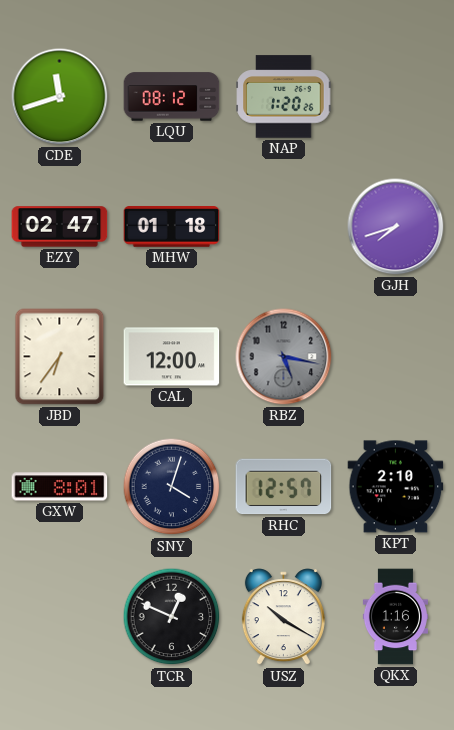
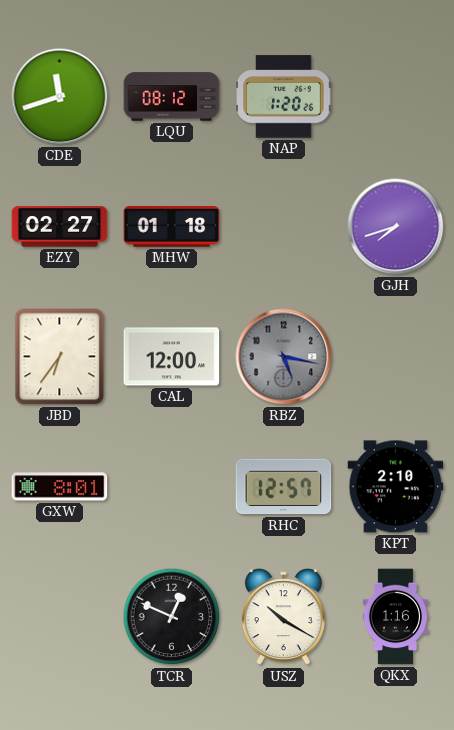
EZY: 02:47 -> 02:27
SNY: 4:03 -> none
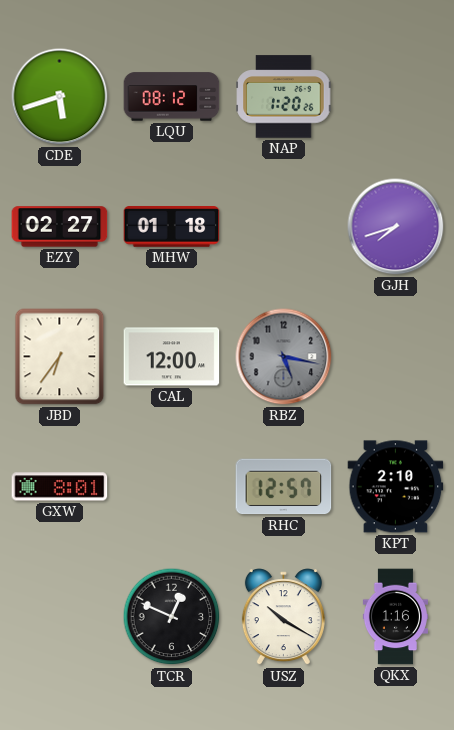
CDE: 11:42 -> 5:42
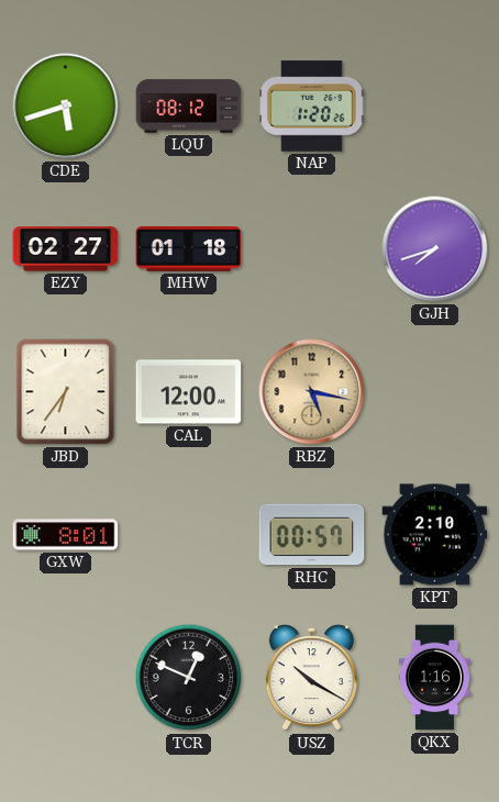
RBZ dial: grey -> champagne
RHC: 12:57 -> 00:57
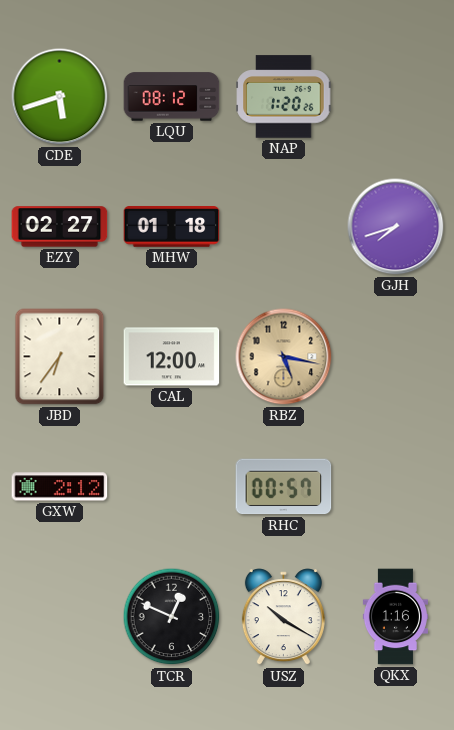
GXW: 8:01 -> 2:12
KPT: 2:10 -> none
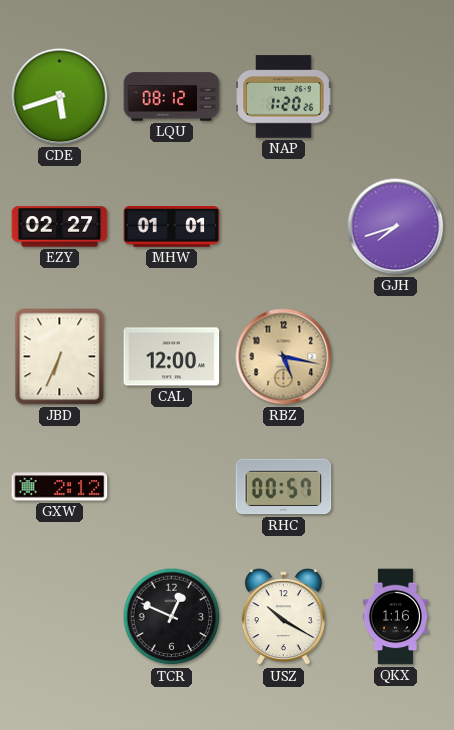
MHW: 01:18 -> 01:01
JBD: 6:36 -> 6:34
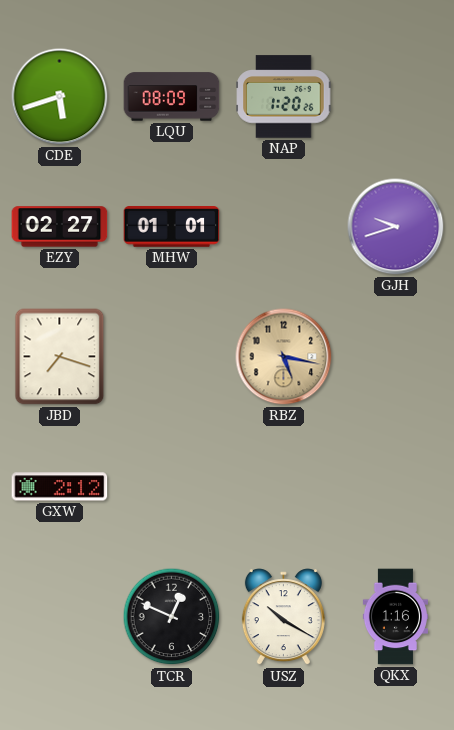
LQU: 08:12 -> 08:09
GJH: 7:42 -> 9:42
JBD: 6:34 -> 7:18
CAL: 12:00 -> none
RHC: 00:57 -> none
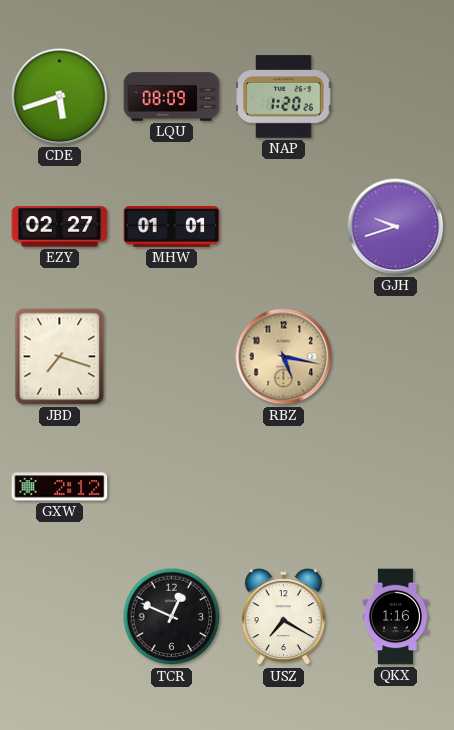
USZ: 10:20 -> 7:20
